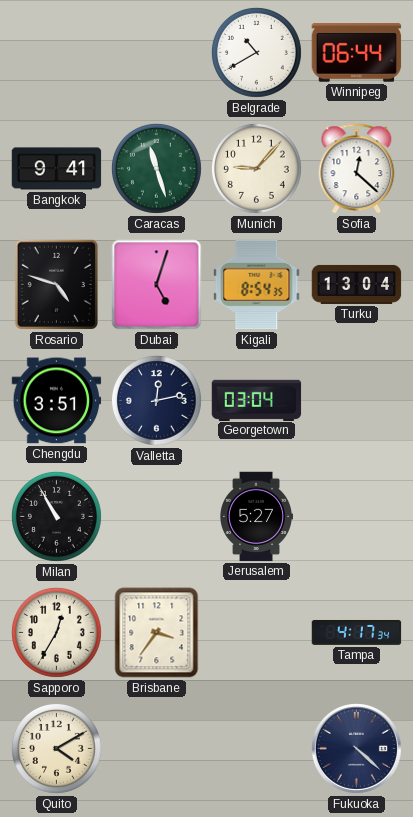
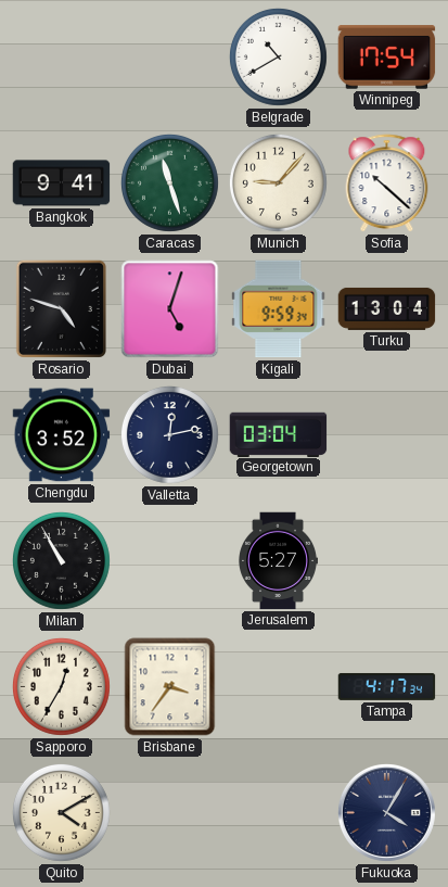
Winnipeg: 06:44 -> 17:54
Sofia: 12:22 -> 10:22
Kigali: 8:54 -> 9:59
Chengdu: 3:51 -> 3:52
Fukuoka: 4:22 -> 4:05
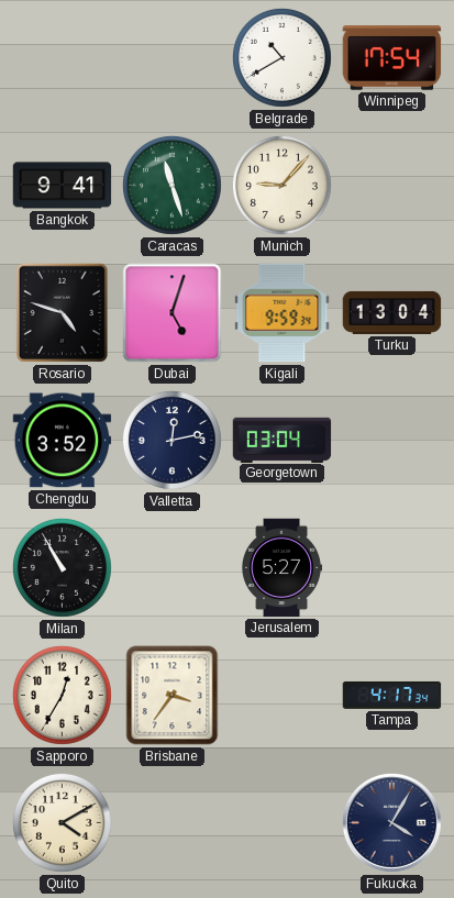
Sofia: 10:22 -> none
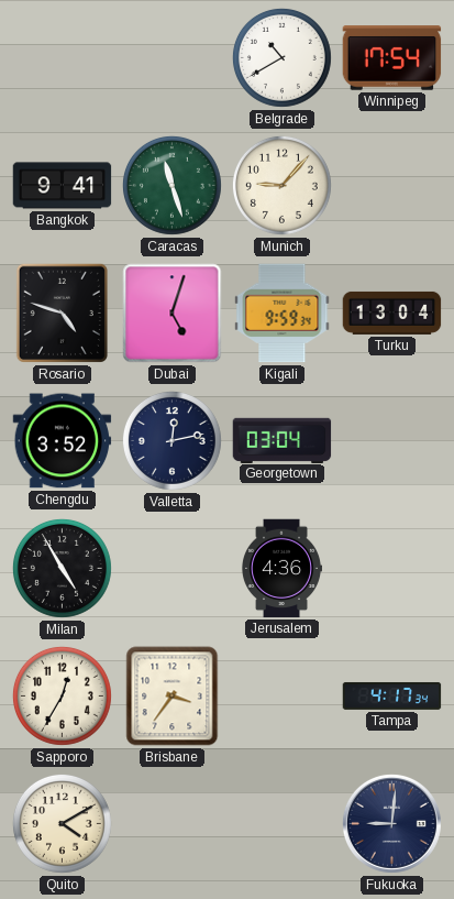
Milan: 10:55 -> 4:55
Jerusalem: 5:27 -> 4:36
Fukuoka: 4:05 -> 9:01
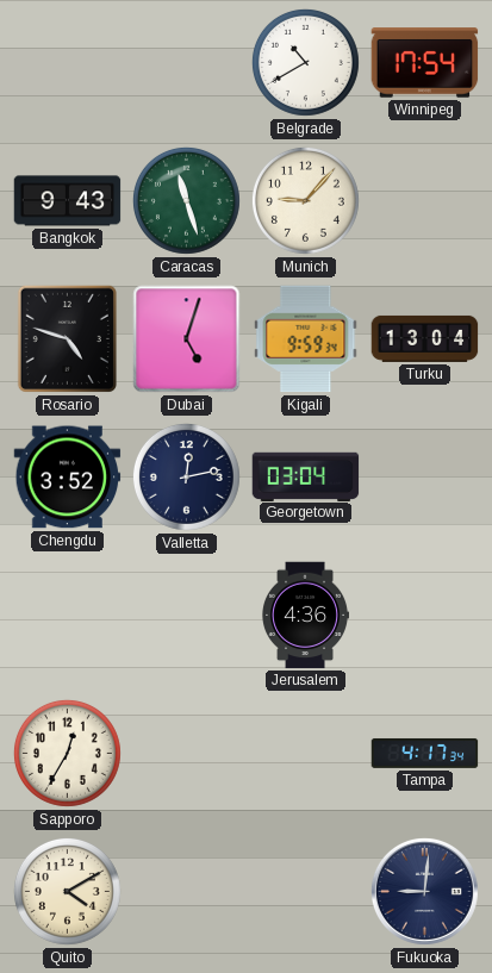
Bangkok: 9:41 -> 9:43
Milan: 4:55 -> none
Brisbane: 3:36 -> none
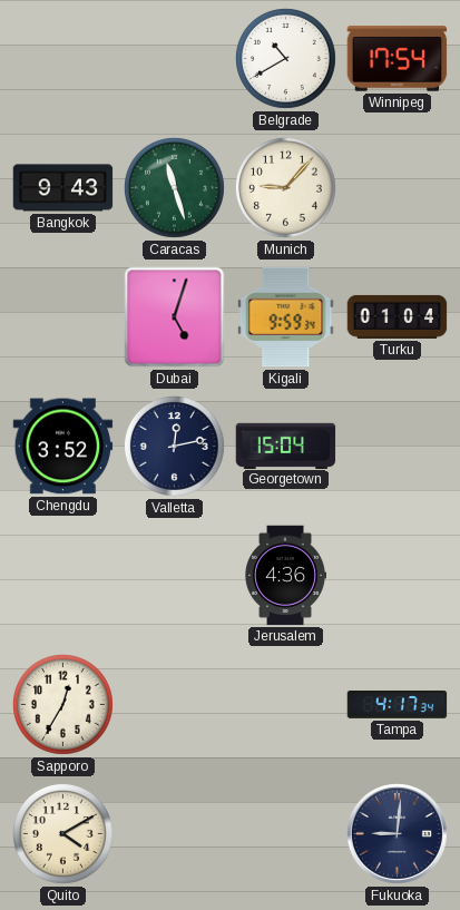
Rosario: 4:48 -> none
Turku: 13:04 -> 01:04
Georgetown: 03:04 -> 15:04
